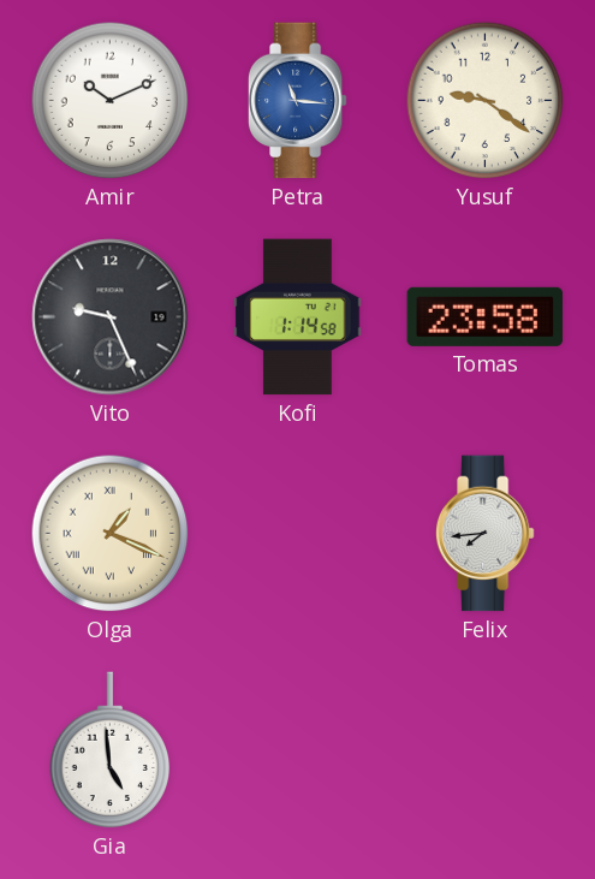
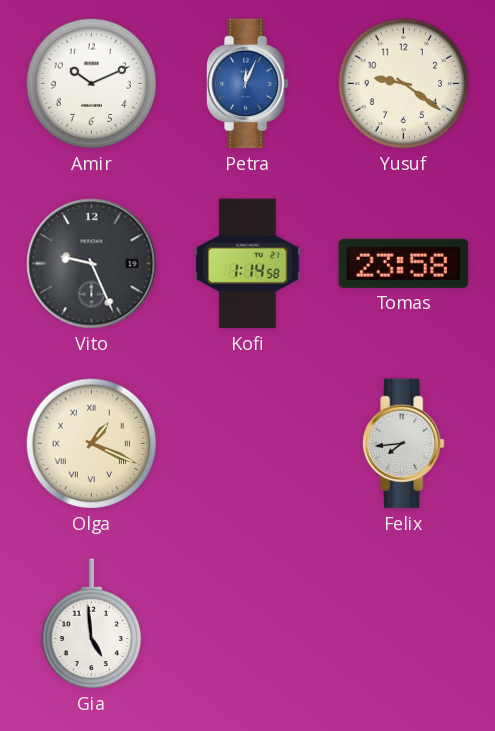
Petra: 11:16 -> 12:04
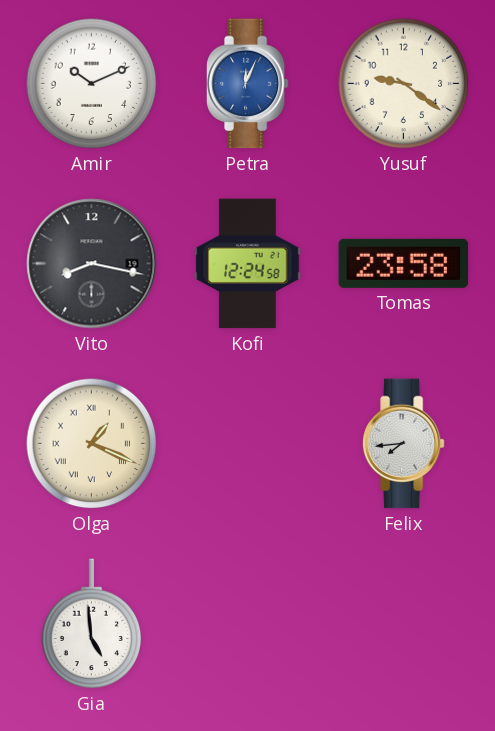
Vito: 9:26 -> 8:17
Kofi: 1:14 -> 12:24
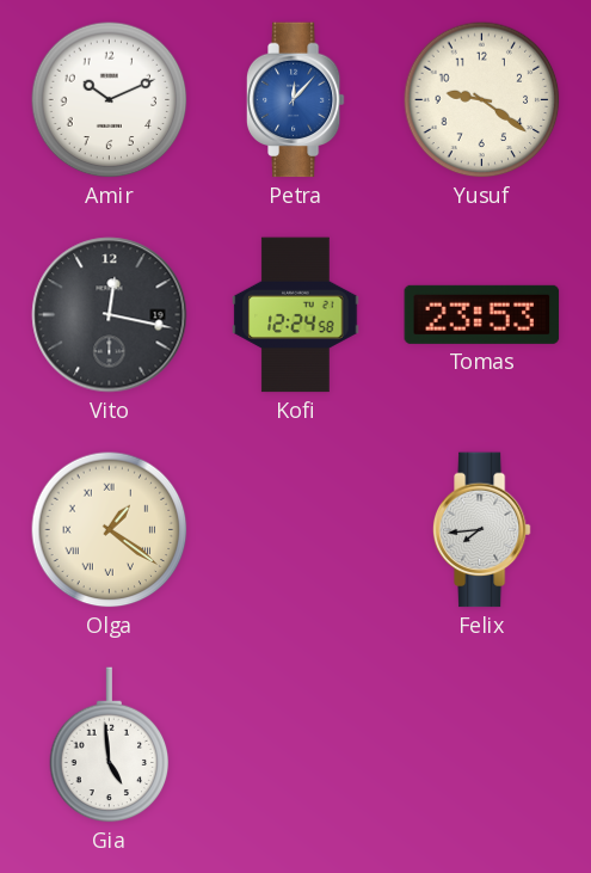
Petra: 12:04 -> 12:07
Vito: 8:17 -> 12:17
Tomas: 23:58 -> 23:53
Olga: 1:19 -> 1:21
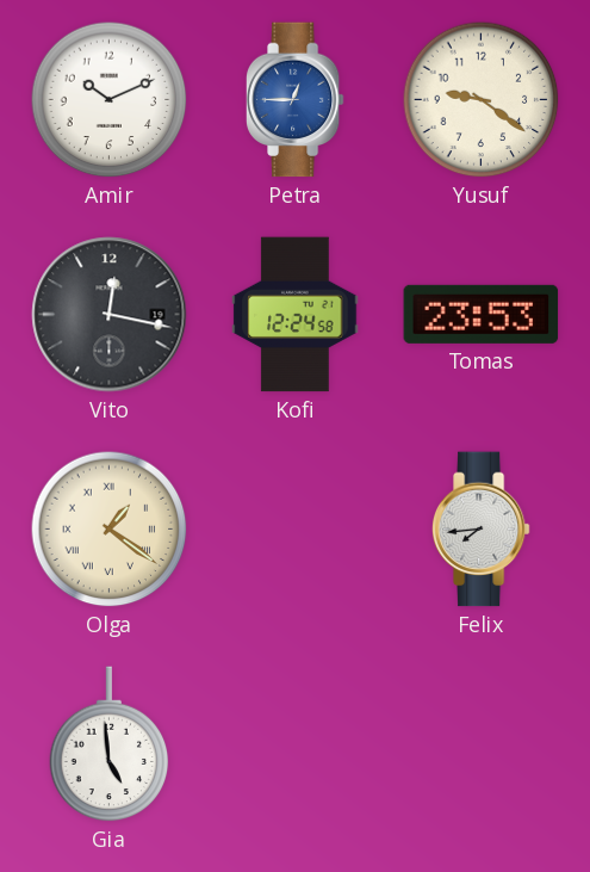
Petra: 12:07 -> 12:45
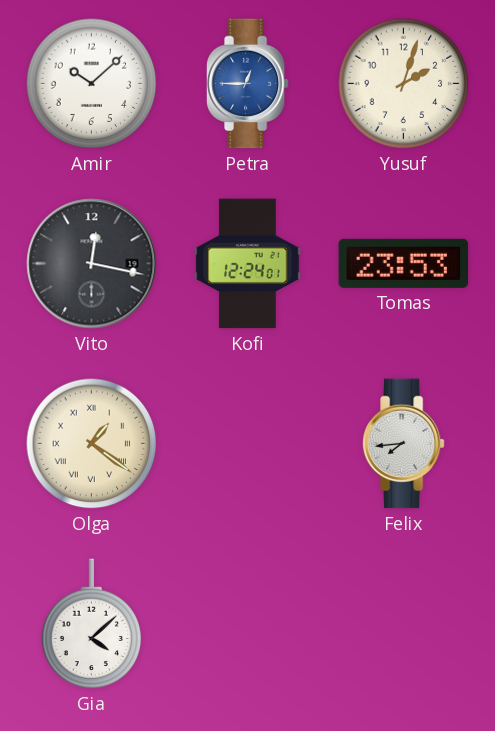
Amir: 10:11 -> 10:08
Yusuf: 9:21 -> 2:03
Kofi: 12:24:58 -> 12:24:01
Gia: 4:59 -> 4:08
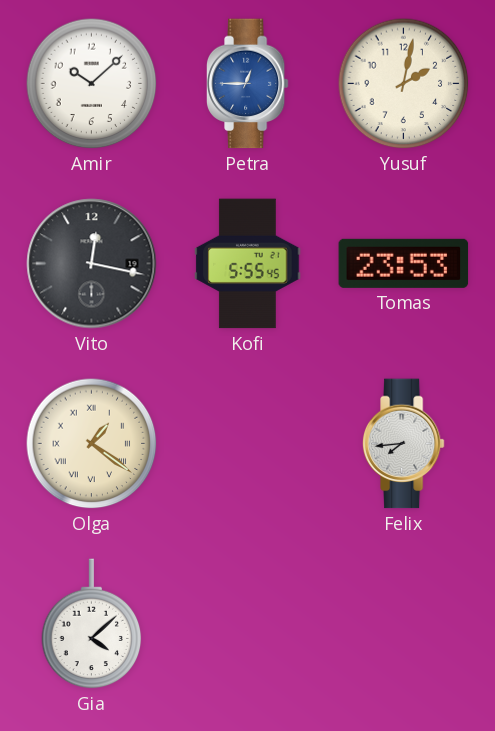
Yusuf: 2:03 -> 2:02
Kofi: 12:24 -> 5:55
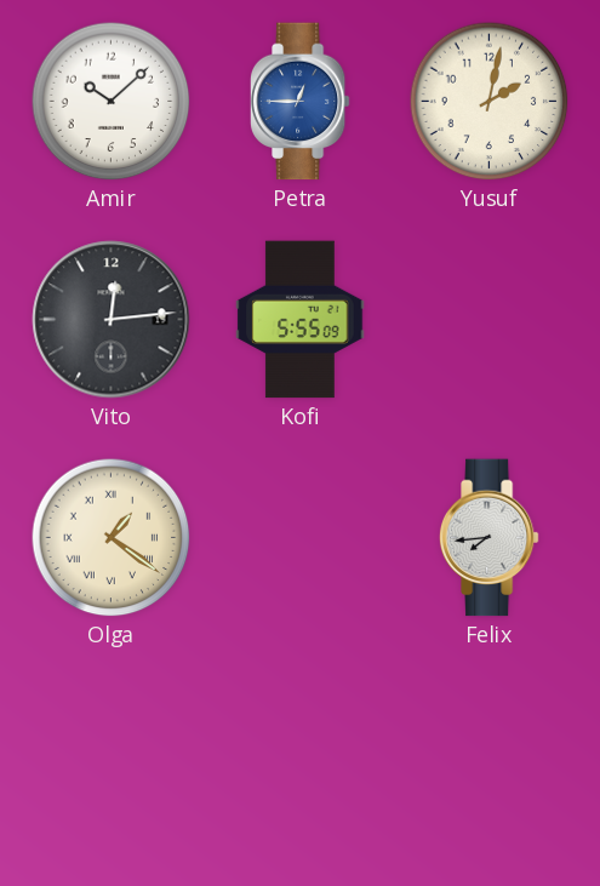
Vito: 12:17 -> 12:14
Kofi: 5:55:45 -> 5:55:09
Tomas: 23:53 -> none
Gia: 4:08 -> none
